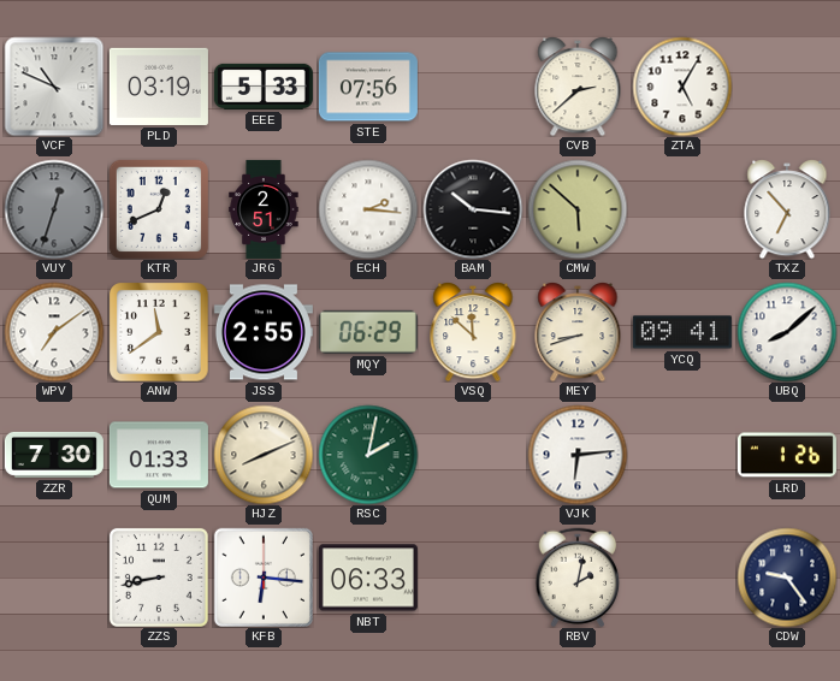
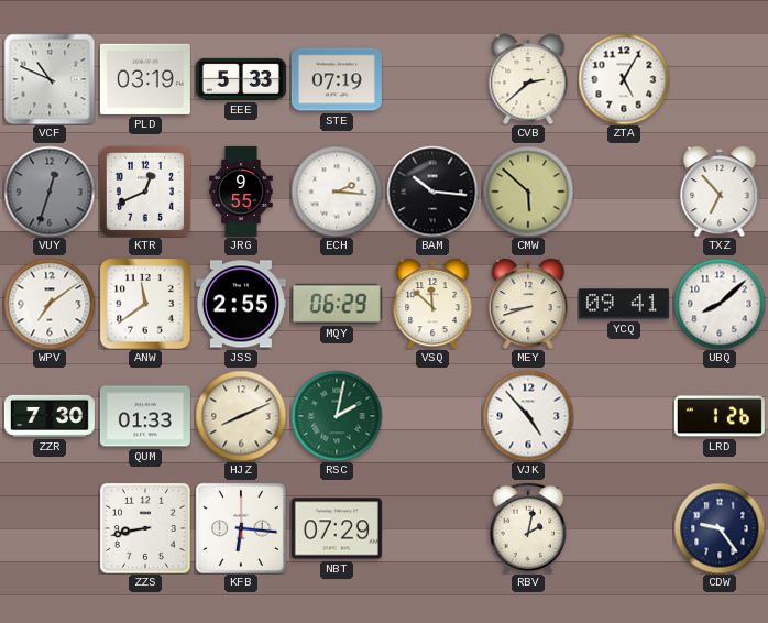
STE: 07:56 -> 07:19
JRG: 2:51 -> 9:55
VJK: 6:14 -> 4:53
NBT: 06:33 -> 07:29
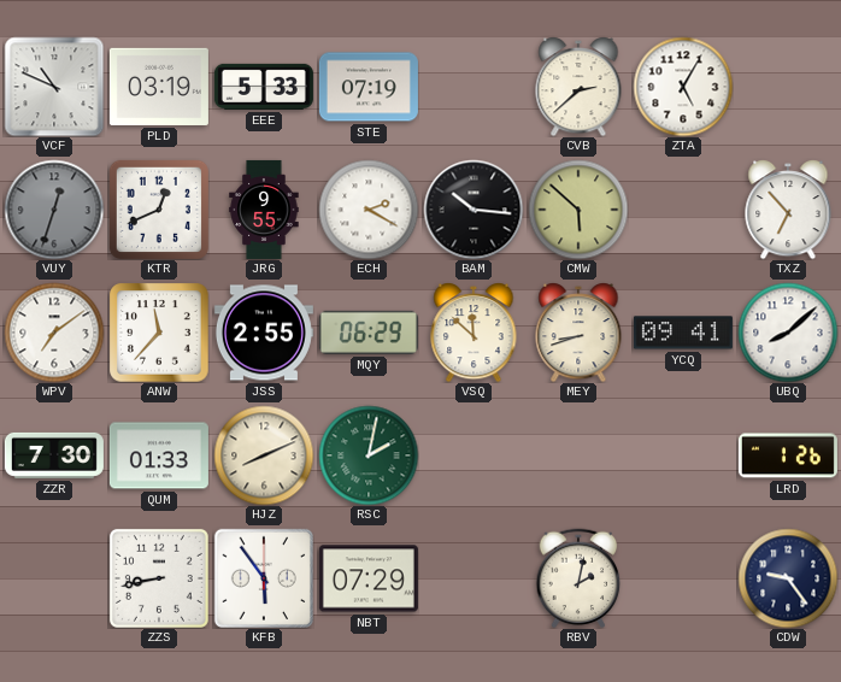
ECH: 2:16 -> 2:20
ANW: 11:39 -> 11:37
VJK: 4:53 -> none
KFB: 6:16 -> 5:54
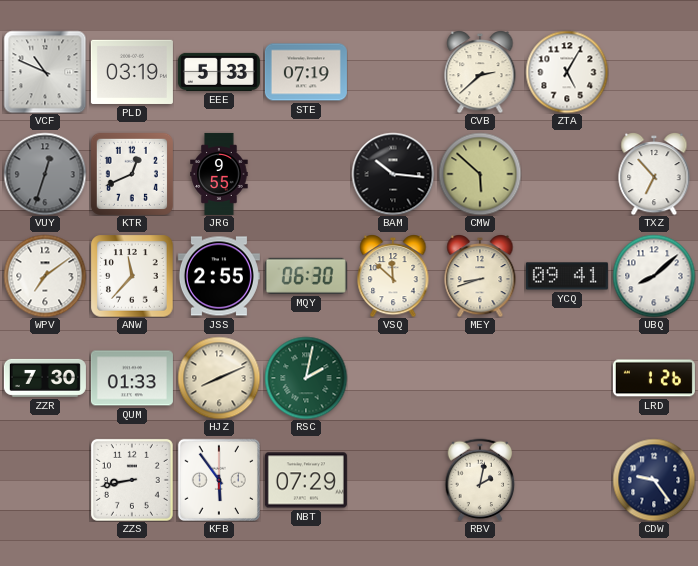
ECH: 2:20 -> none
MQY: 06:29 -> 06:30
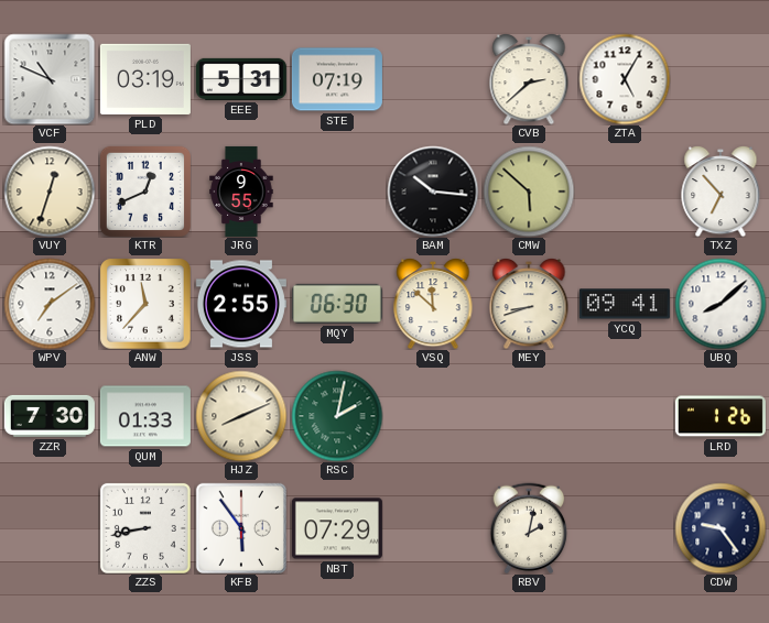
EEE: 5:33 -> 5:31
VUY dial: grey -> cream
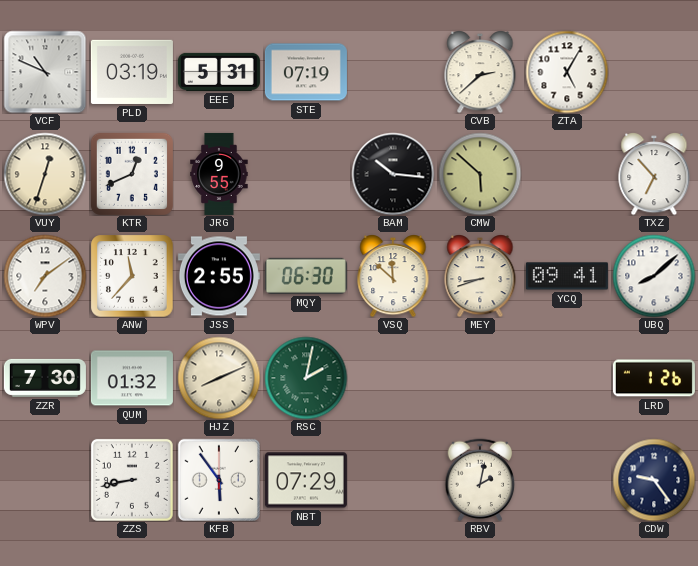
QUM: 01:33 -> 01:32
